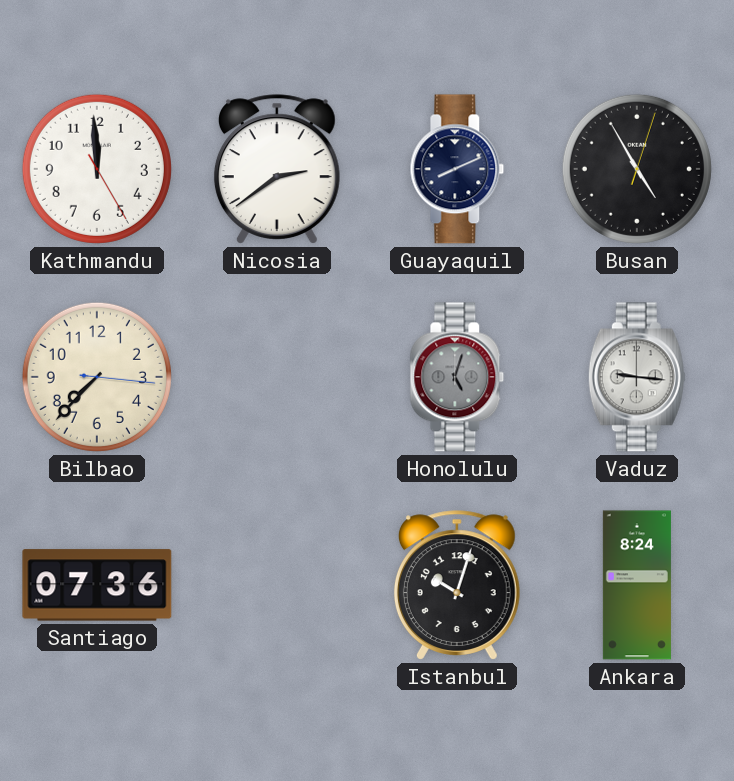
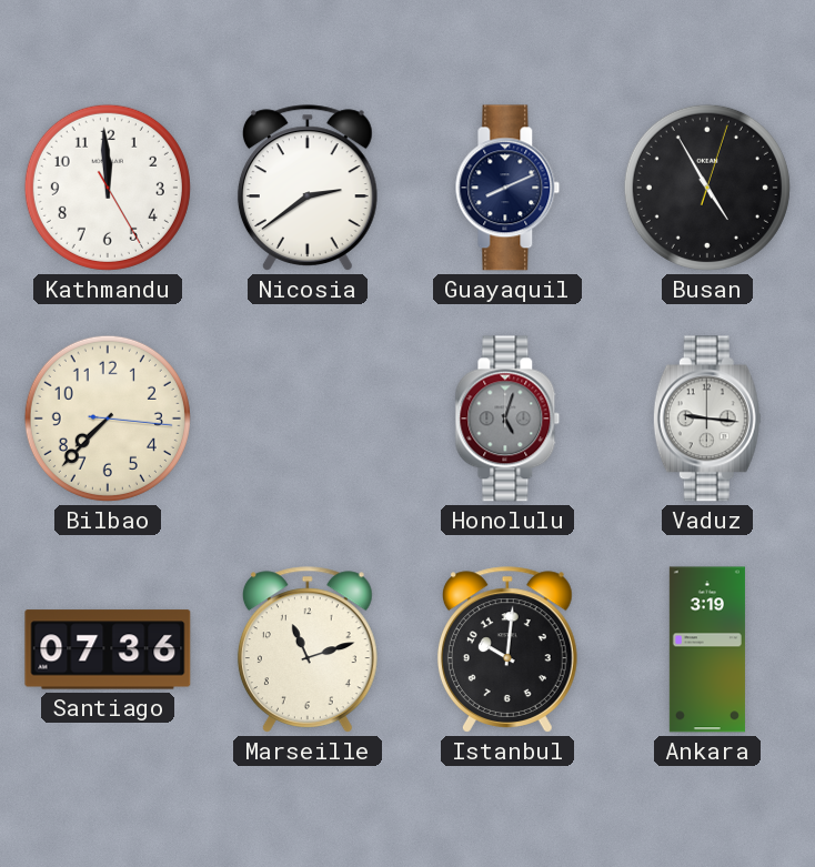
Marseille: none -> 11:12
Istanbul: 10:03 -> 10:01
Ankara: 8:24 -> 3:19
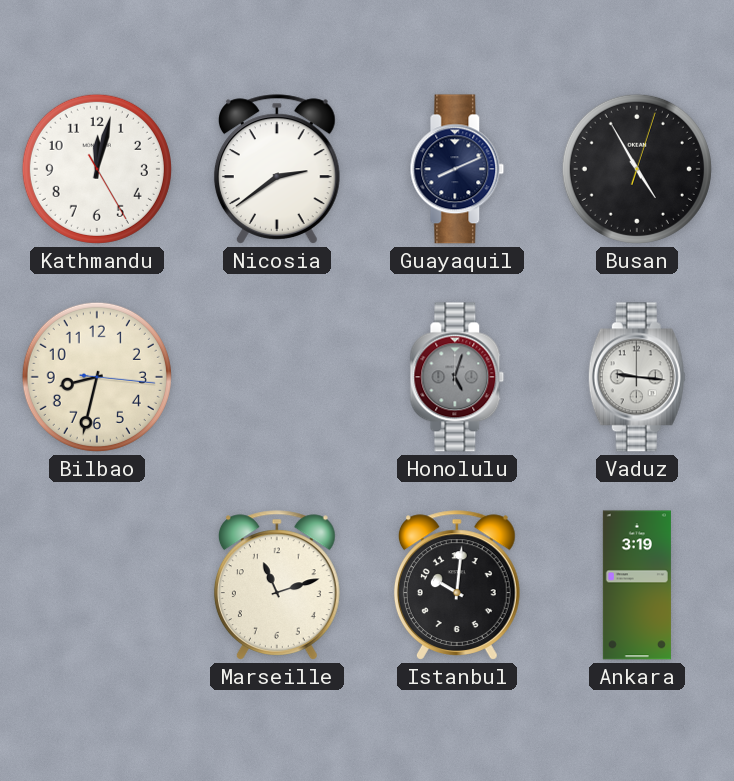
Kathmandu: 11:59 -> 12:02
Bilbao: 7:37 -> 8:32
Santiago: 07:36 -> none
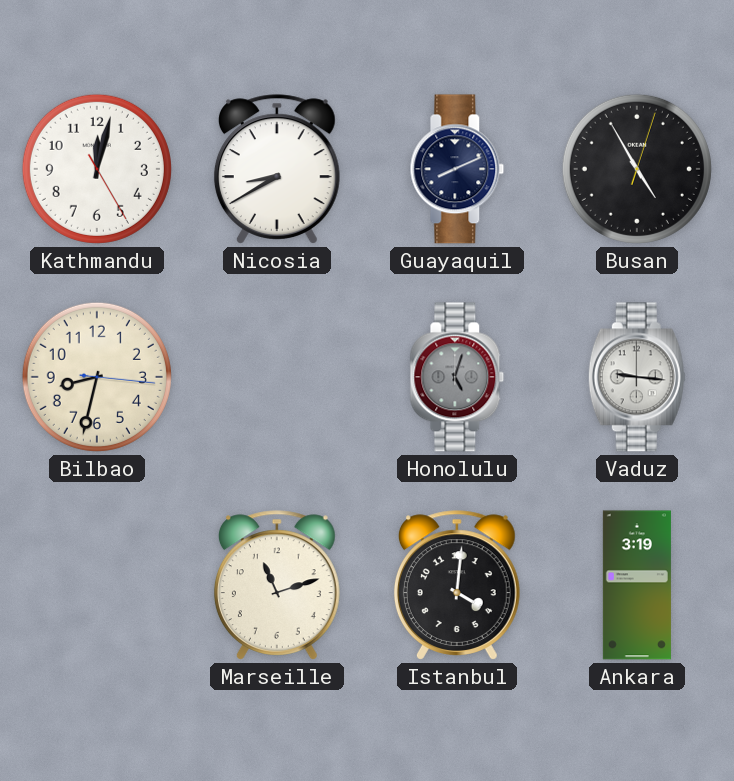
Nicosia: 2:39 -> 8:40
Istanbul: 10:01 -> 4:01
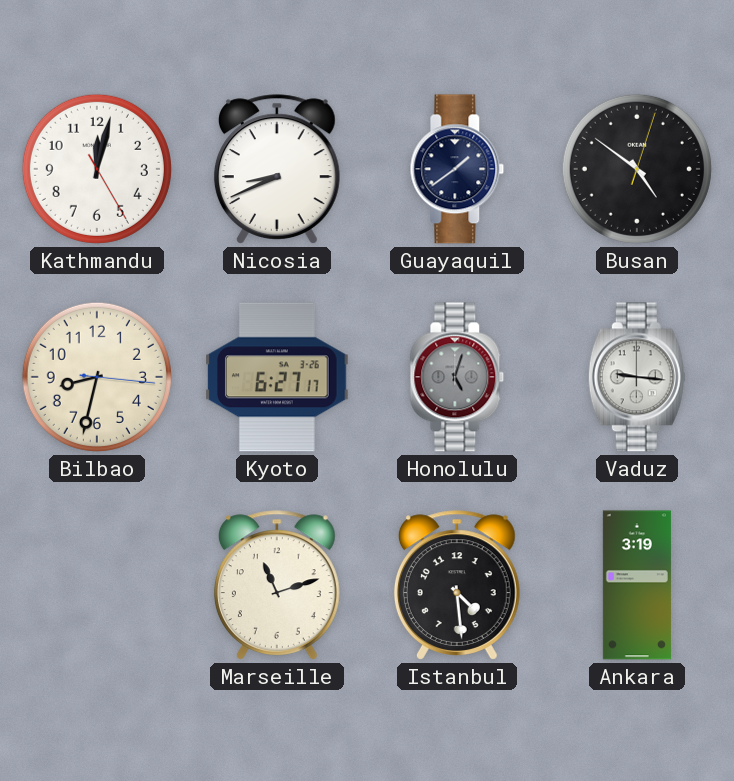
Nicosia: 8:40 -> 8:41
Guayaquil: 8:11 -> 1:39
Busan: 4:55 -> 4:51
Kyoto: none -> 6:27
Istanbul: 4:01 -> 4:29
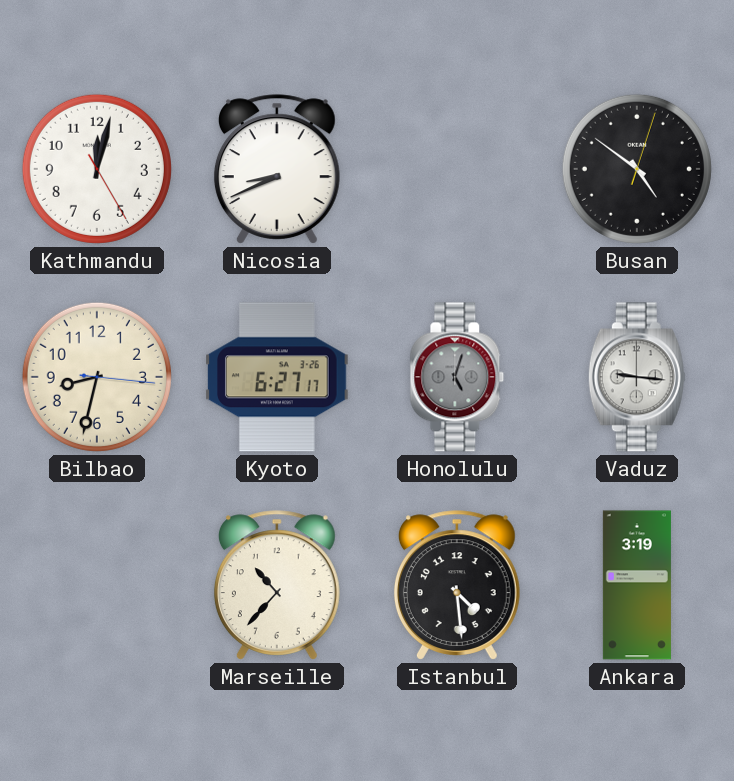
Guayaquil: 1:39 -> none
Marseille: 11:12 -> 10:37
